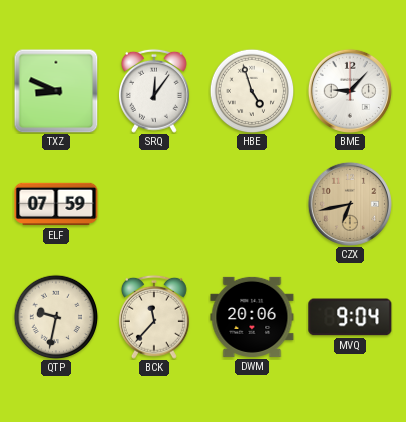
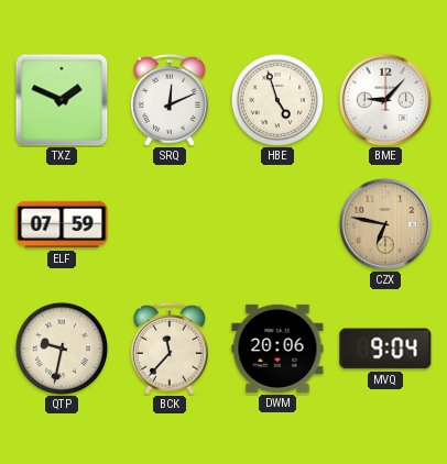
TXZ: 8:49 -> 1:49
SRQ: 12:06 -> 12:11
CZX: 6:43 -> 6:47
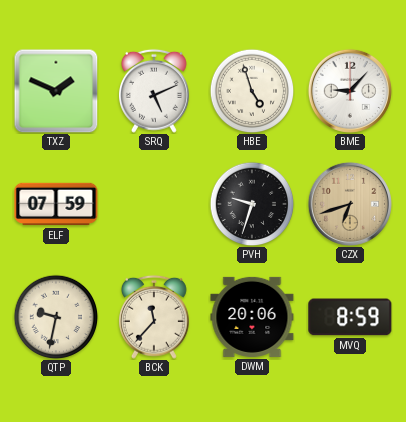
SRQ: 12:11 -> 5:11
PVH: none -> 9:33
CZX: 6:47 -> 6:42
MVQ: 9:04 -> 8:59
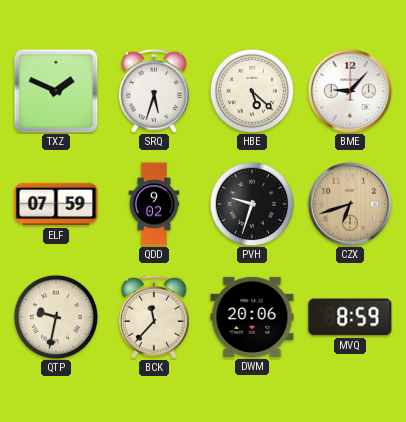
SRQ: 5:11 -> 5:33
HBE: 4:57 -> 5:22
QDD: none -> 9:02
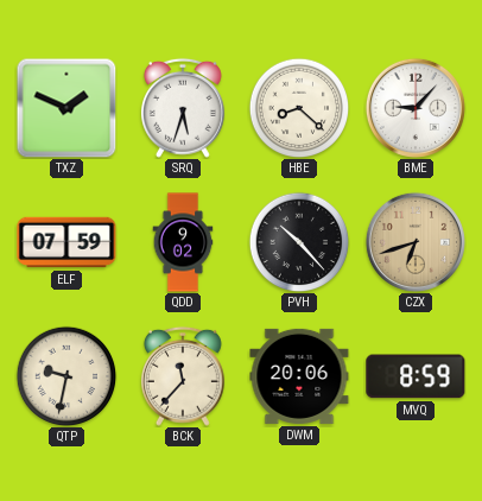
HBE: 5:22 -> 8:22
PVH: 9:33 -> 10:23
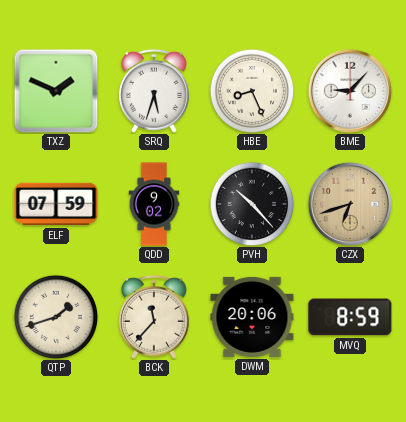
HBE: 8:22 -> 8:26
QTP: 9:32 -> 1:42
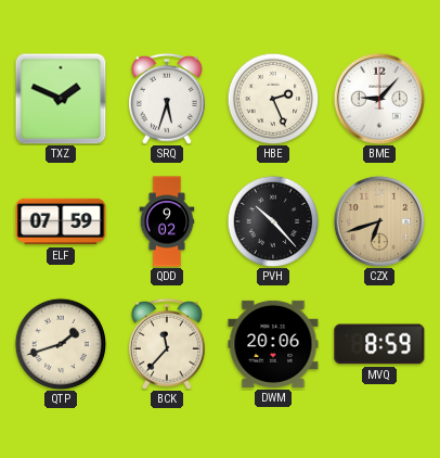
HBE: 8:26 -> 2:26
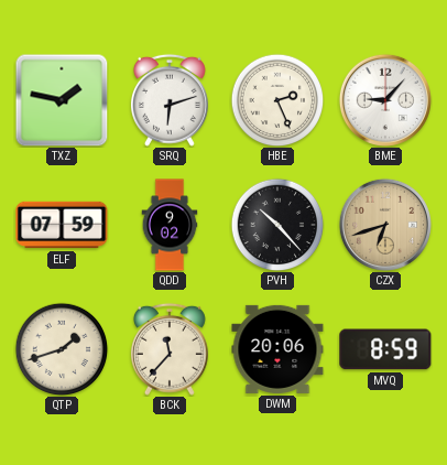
TXZ: 1:49 -> 1:47
SRQ: 5:33 -> 6:12
